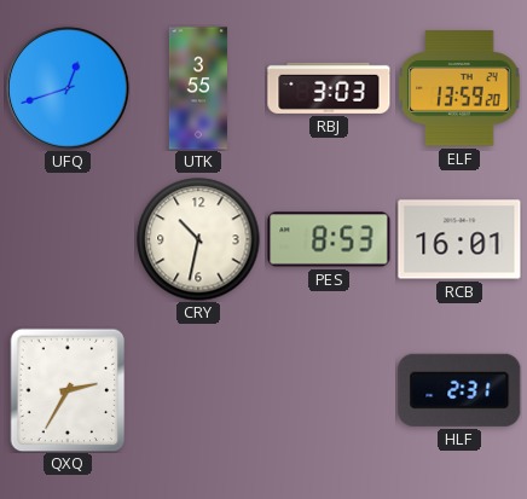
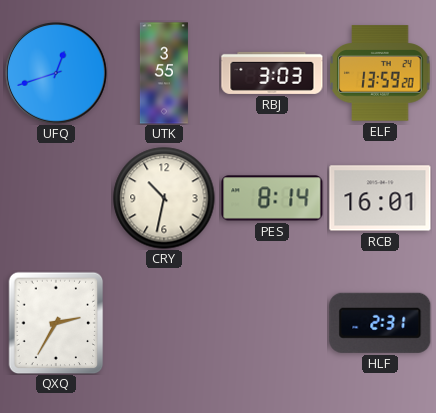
PES: 8:53 -> 8:14
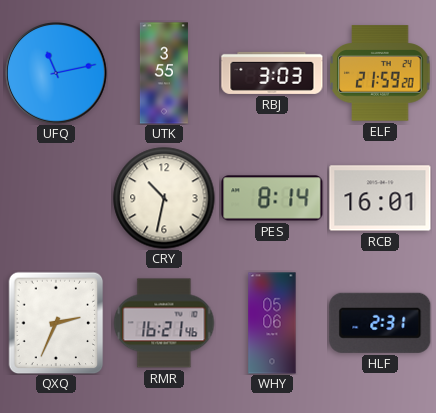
UFQ: 12:42 -> 11:13
ELF: 13:59 -> 21:59
QXQ: 2:35 -> 2:34
RMR: none -> 16:21
WHY: none -> 05:06
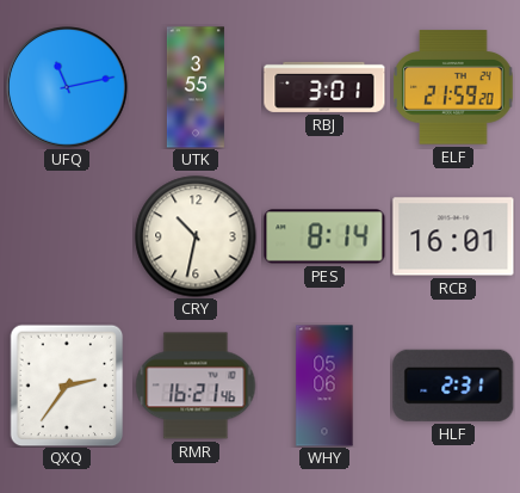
RBJ: 3:03 -> 3:01
QXQ: 2:34 -> 2:36
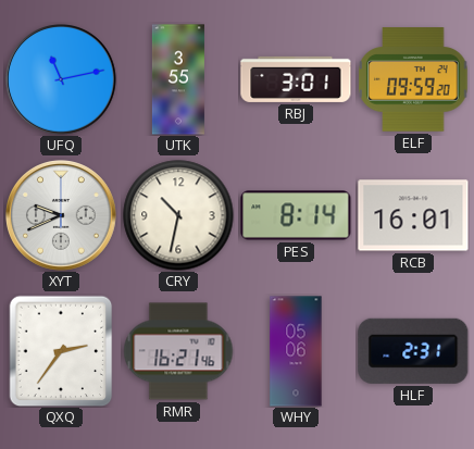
ELF: 21:59 -> 09:59
XYT: none -> 9:41
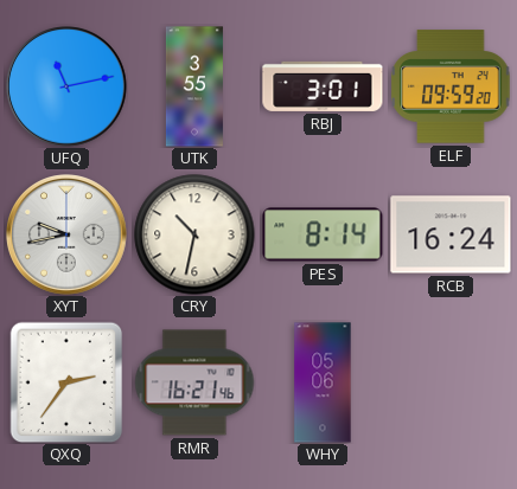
XYT: 9:41 -> 9:43
RCB: 16:01 -> 16:24
HLF: 2:31 -> none
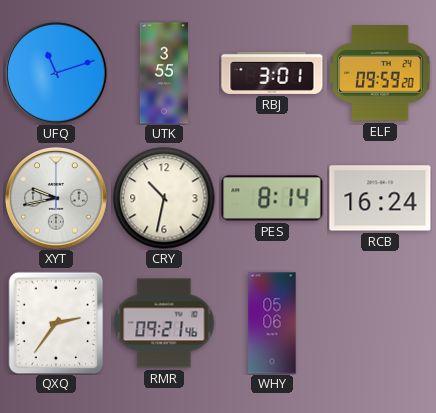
UFQ: 11:13 -> 11:12
RMR: 16:21 -> 09:21
